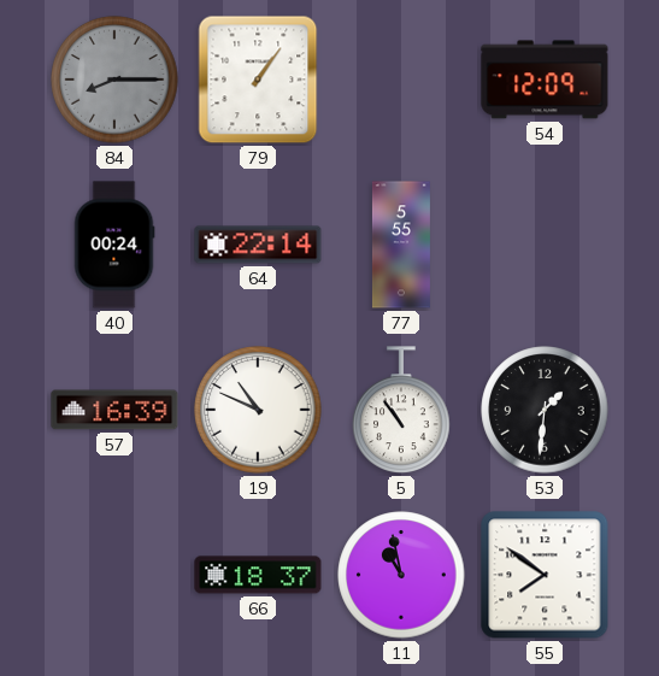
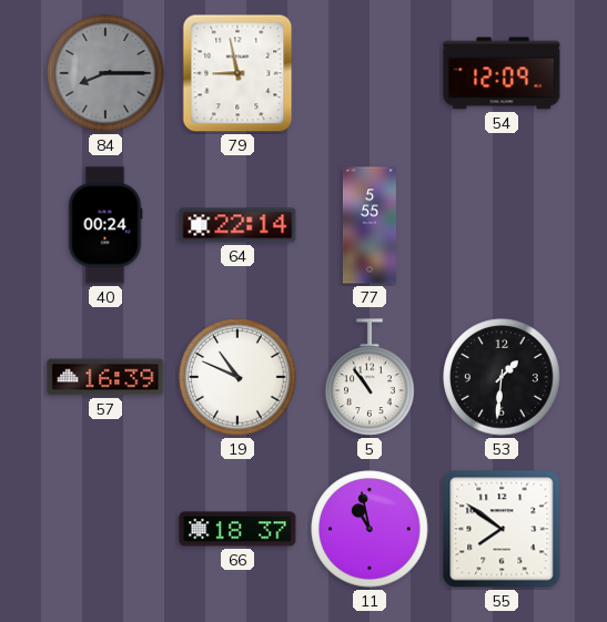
79: 1:06 -> 8:58
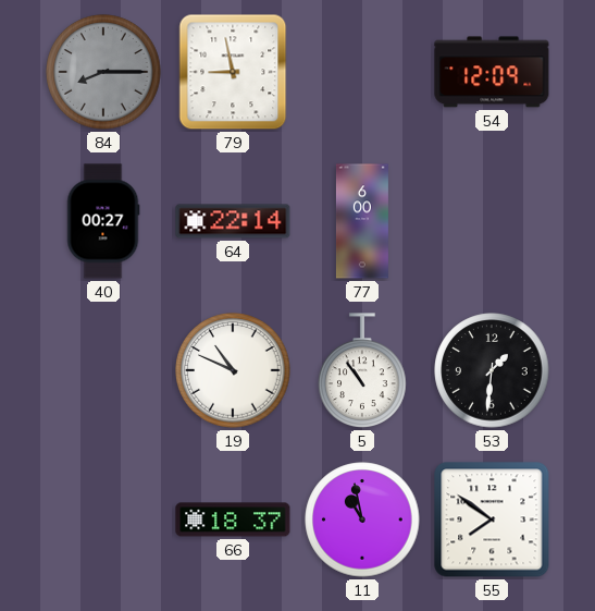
40: 00:24 -> 00:27
77: 5:55 -> 6:00
57: 16:39 -> none
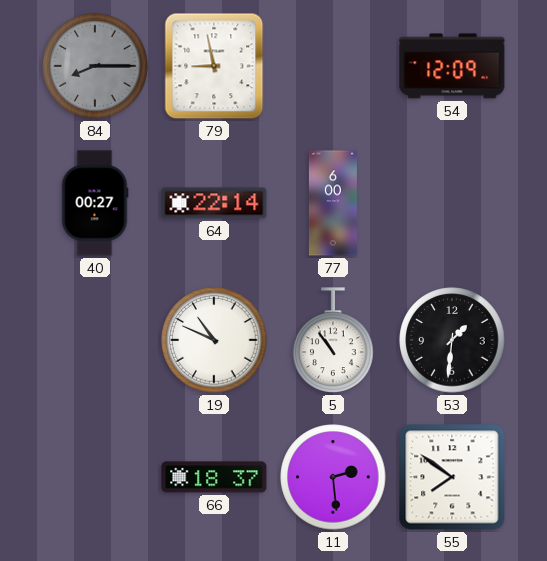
11: 10:58 -> 2:29
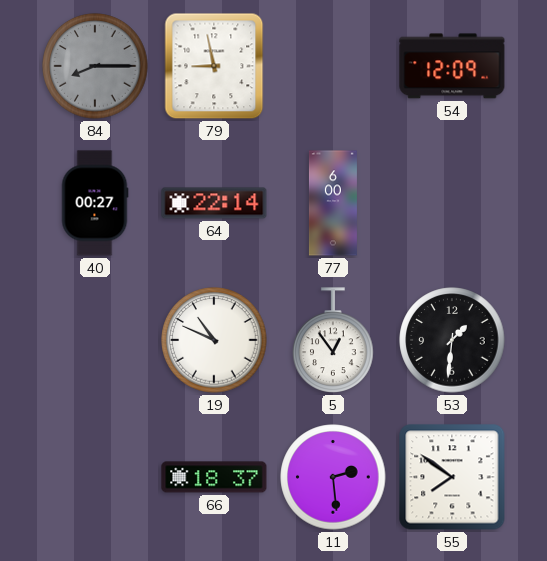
5: 10:54 -> 12:54
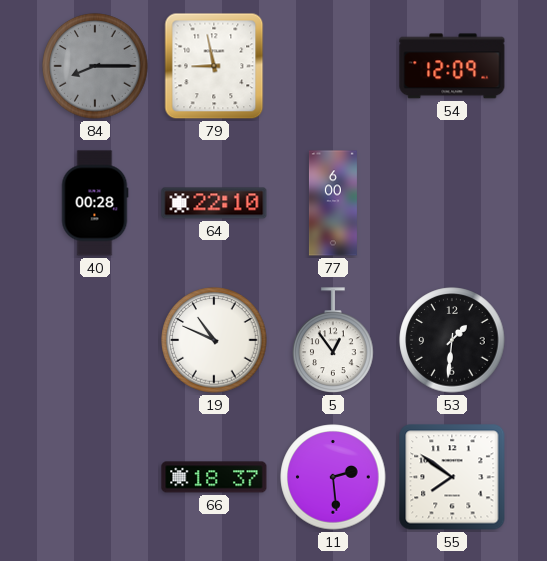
40: 00:27 -> 00:28
64: 22:14 -> 22:10
